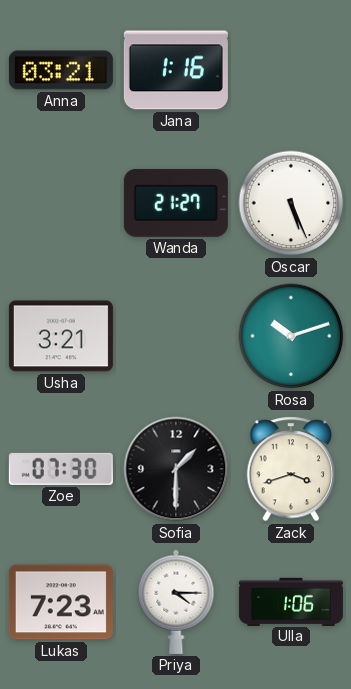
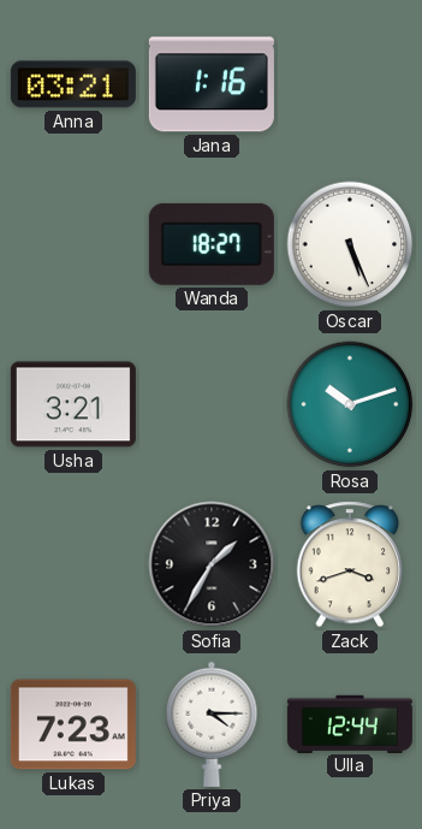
Wanda: 21:27 -> 18:27
Zoe: 07:30 -> none
Sofia: 1:30 -> 1:35
Ulla: 1:06 -> 12:44
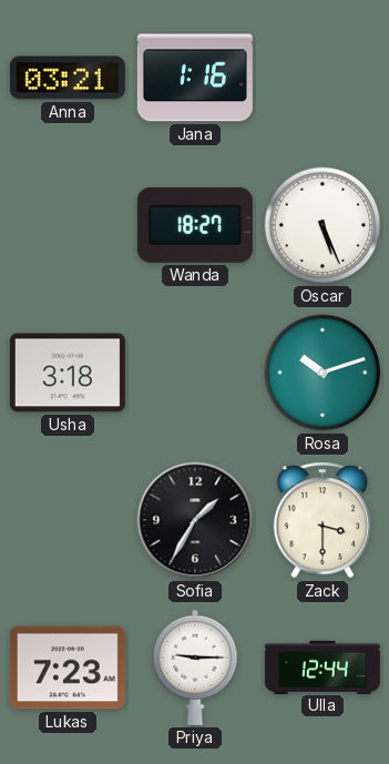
Usha: 3:21 -> 3:18
Zack: 3:42 -> 3:30
Priya: 4:15 -> 9:15
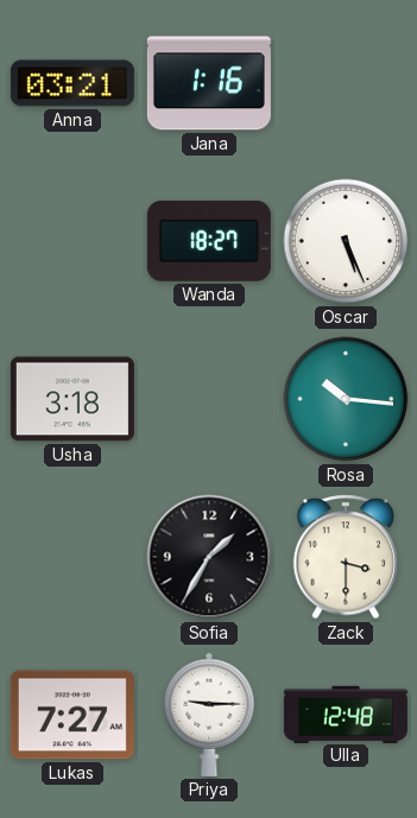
Rosa: 10:12 -> 10:16
Lukas: 7:23 -> 7:27
Ulla: 12:44 -> 12:48
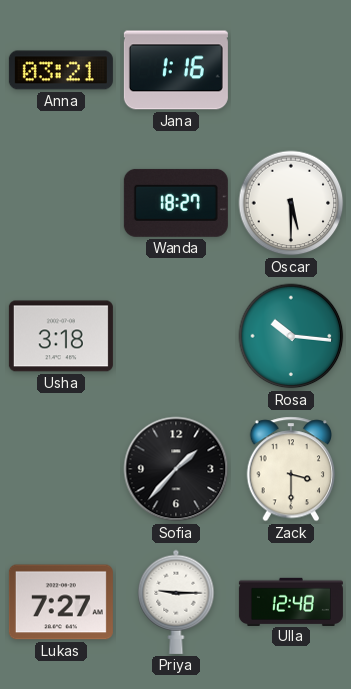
Oscar: 5:26 -> 5:30
Sofia: 1:35 -> 1:37
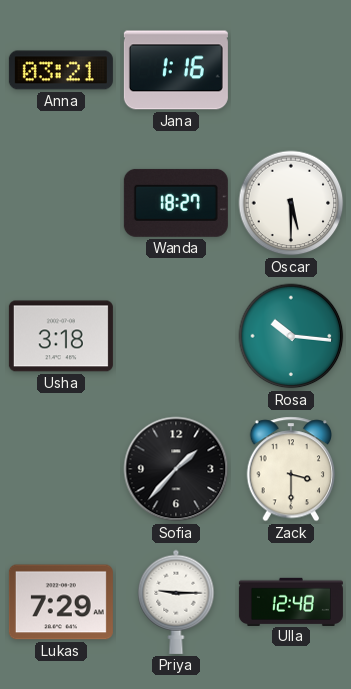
Lukas: 7:27 -> 7:29
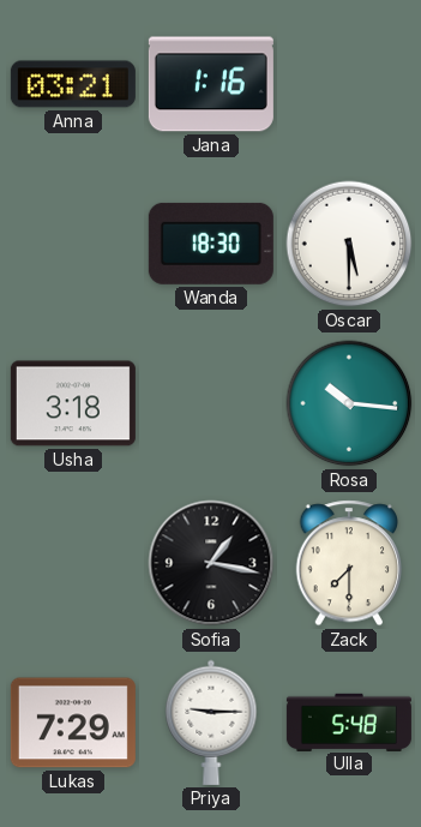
Wanda: 18:27 -> 18:30
Sofia: 1:37 -> 1:17
Zack: 3:30 -> 7:30
Ulla: 12:48 -> 5:48
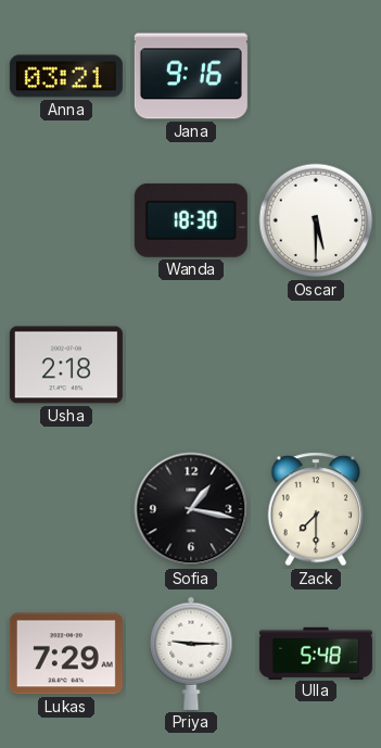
Jana: 1:16 -> 9:16
Usha: 3:18 -> 2:18
Rosa: 10:16 -> none
